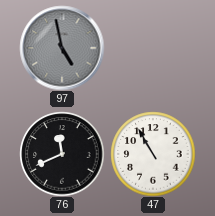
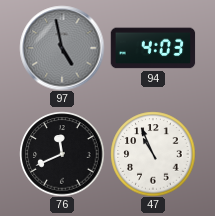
94: none -> 4:03
47: 10:55 -> 10:56
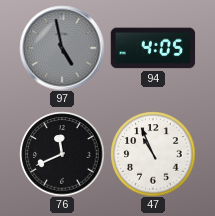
94: 4:03 -> 4:05
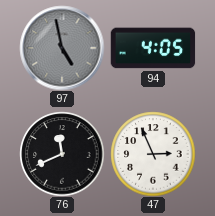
47: 10:56 -> 2:56
